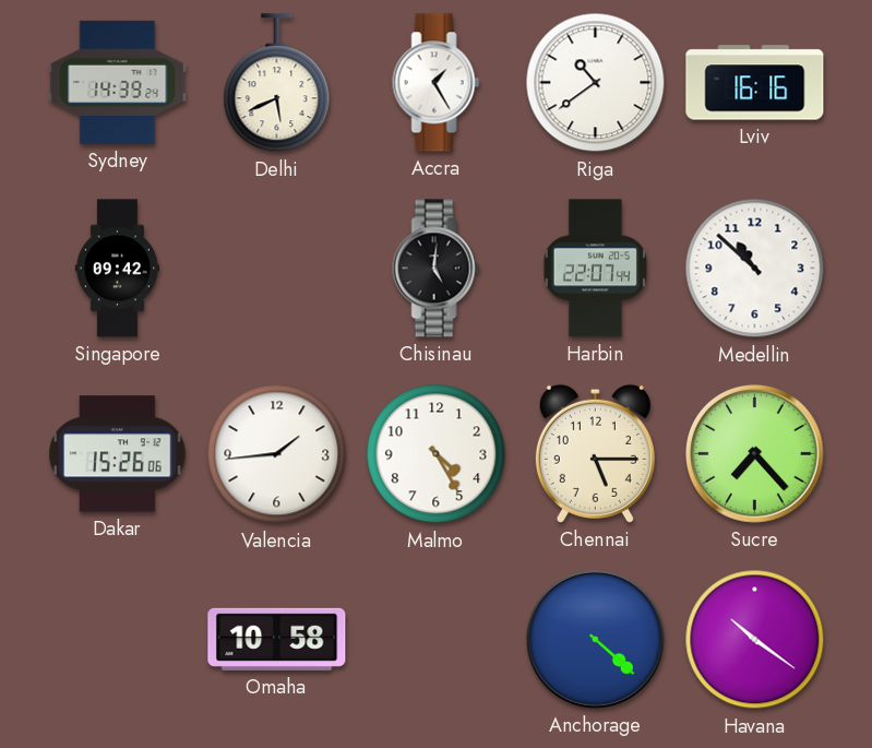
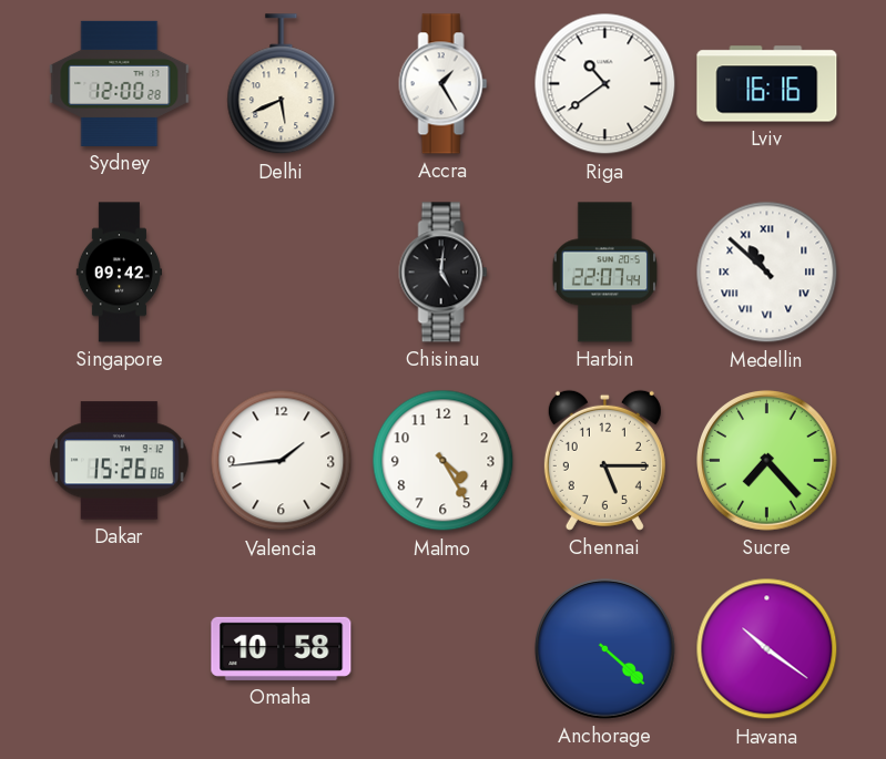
Sydney: 14:39 -> 12:00
Medellin numerals: Arabic -> Roman
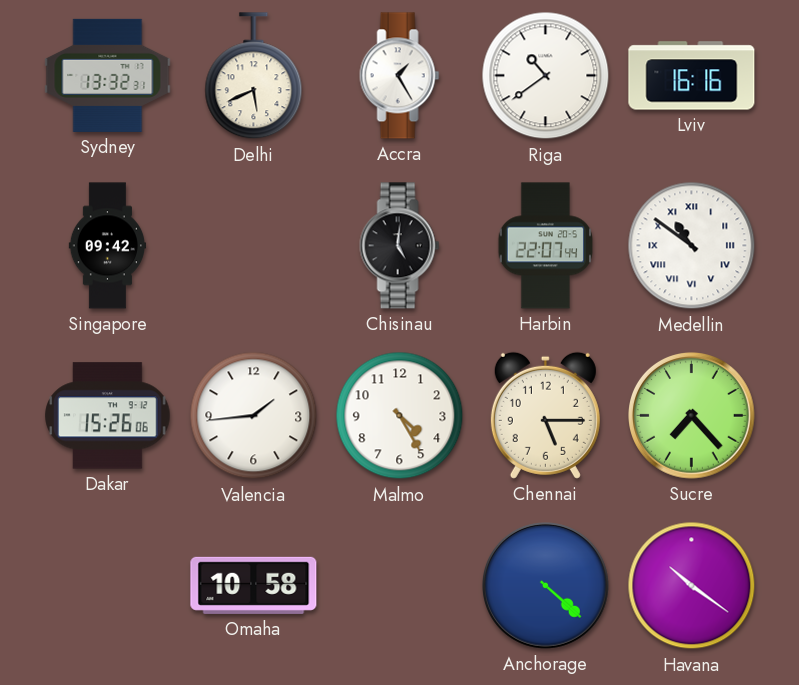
Sydney: 12:00 -> 13:32
Medellin: 10:52 -> 10:51
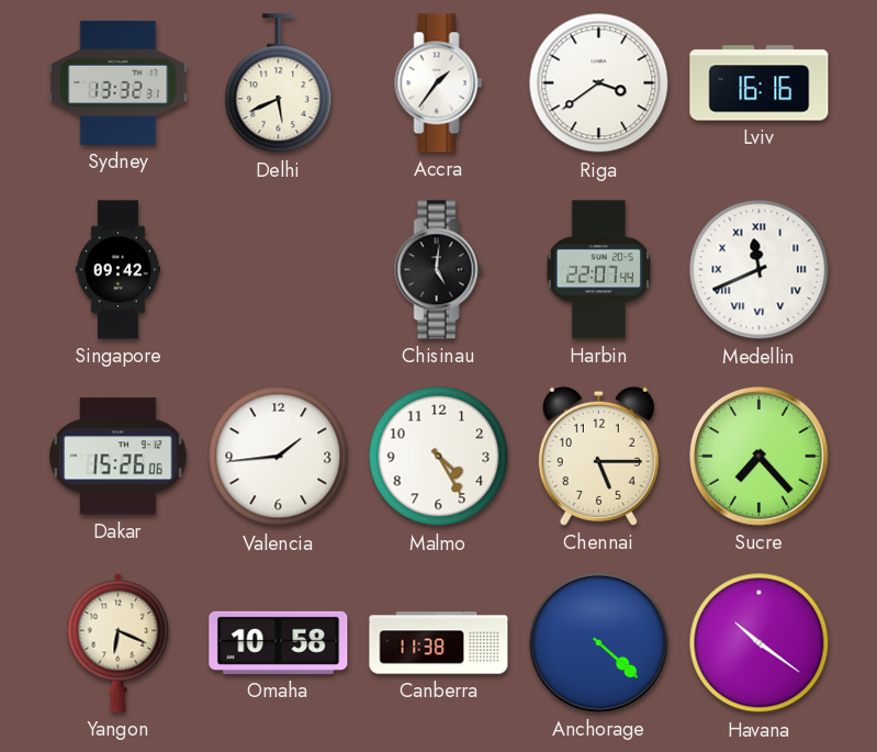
Accra: 1:25 -> 1:36
Riga: 10:39 -> 3:39
Medellin: 10:51 -> 11:41
Yangon: none -> 6:19
Canberra: none -> 11:38
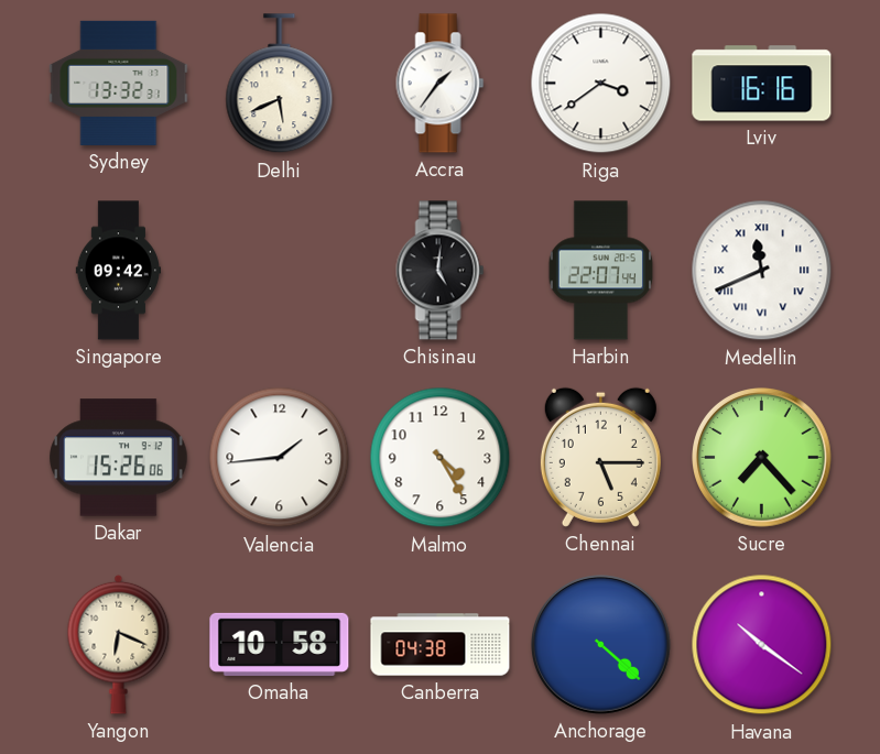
Canberra: 11:38 -> 04:38
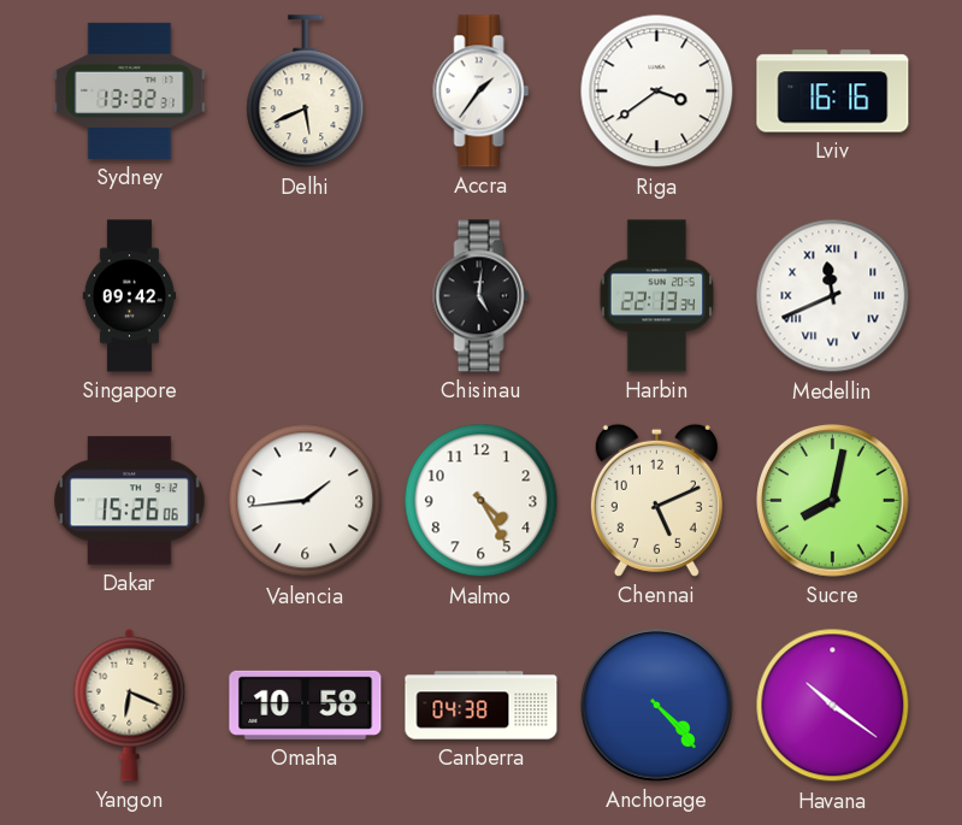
Harbin: 22:07 -> 22:13
Chennai: 5:15 -> 5:11
Sucre: 7:23 -> 8:02
Anchorage: 4:22 -> 4:23
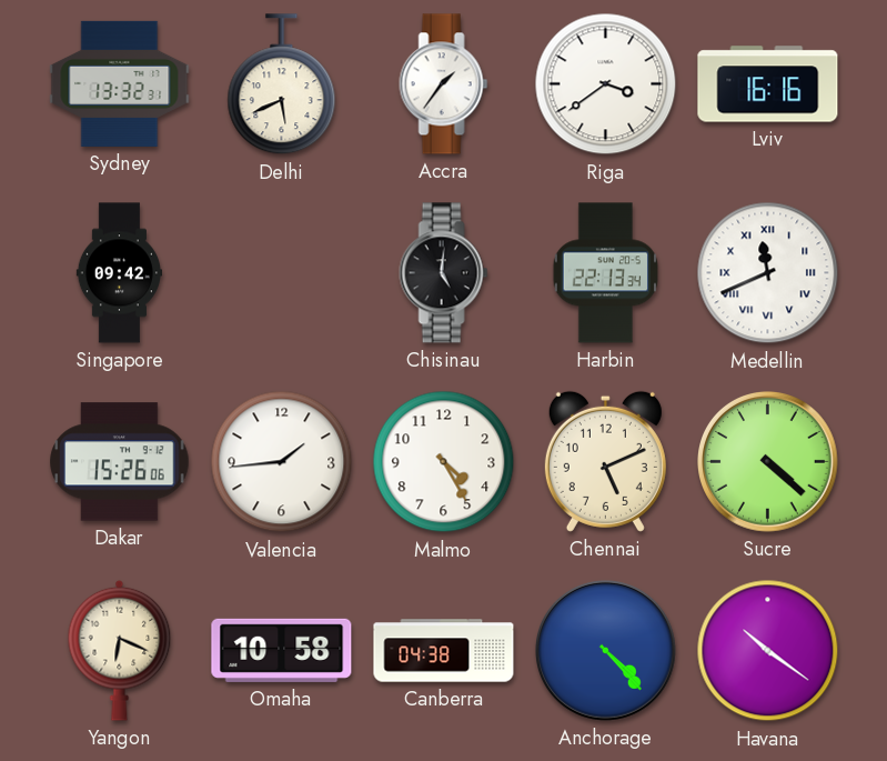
Sucre: 8:02 -> 4:22
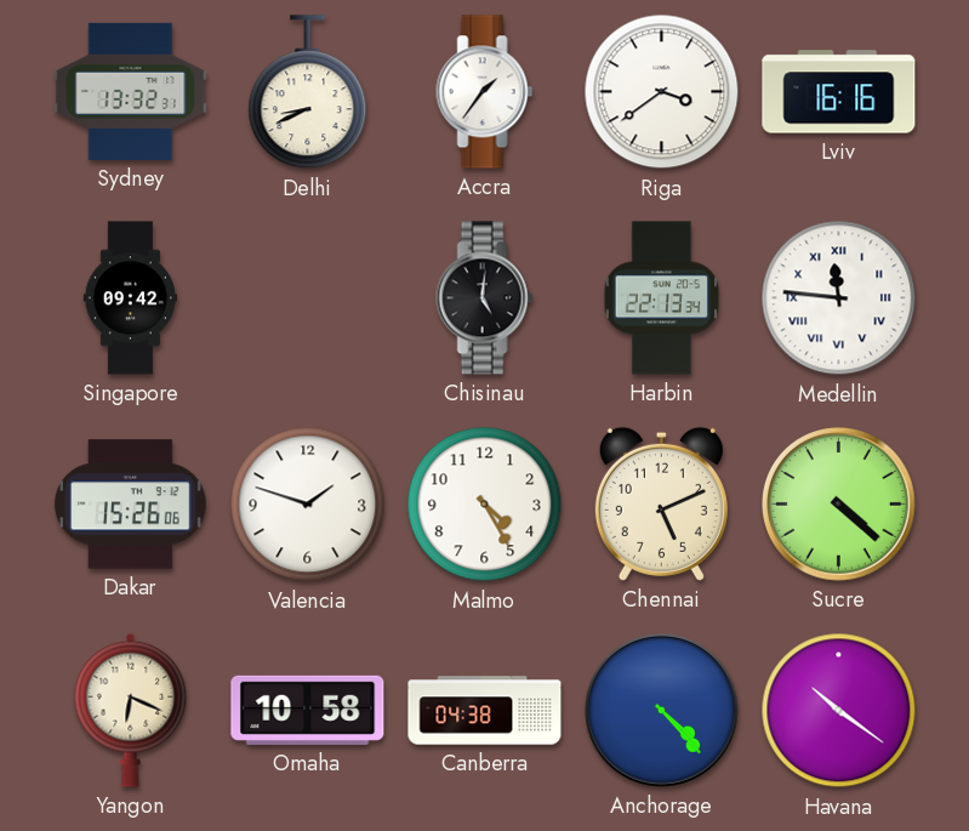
Delhi: 5:41 -> 8:41
Medellin: 11:41 -> 11:46
Valencia: 1:44 -> 1:48
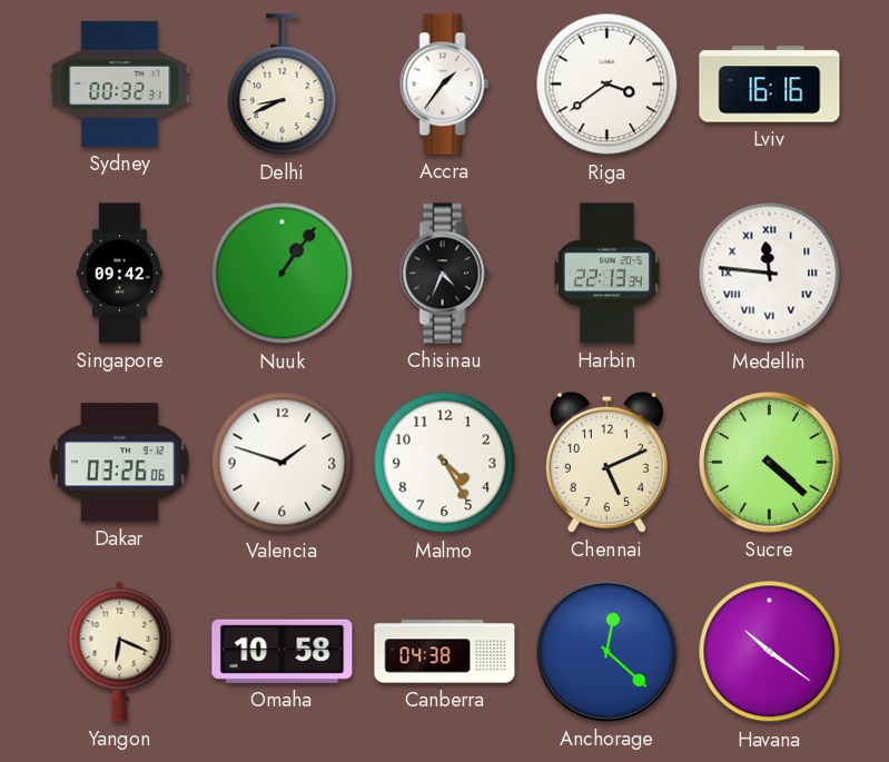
Sydney: 13:32 -> 00:32
Nuuk: none -> 1:06
Chisinau: 5:01 -> 4:34
Dakar: 15:26 -> 03:26
Anchorage: 4:23 -> 12:22
